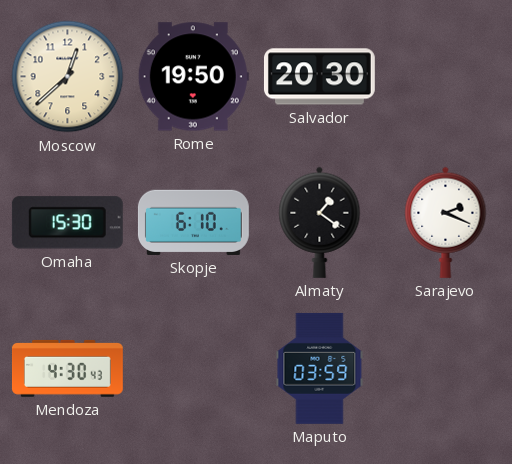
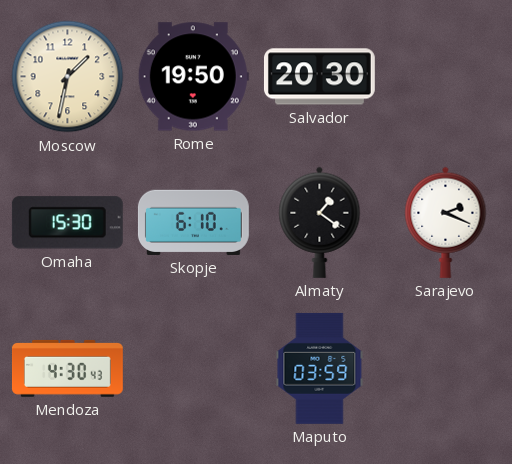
Moscow: 12:38 -> 1:32
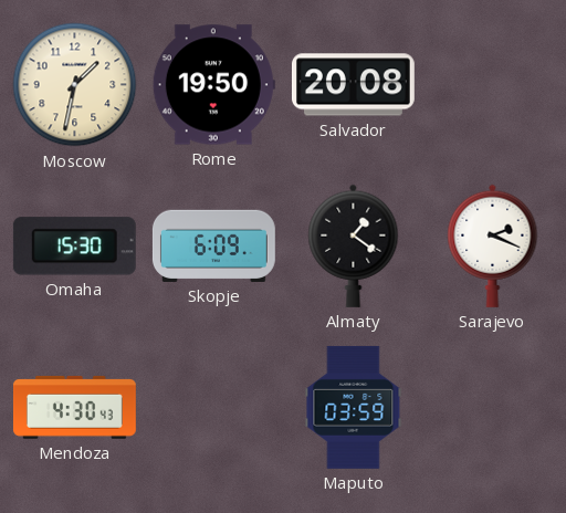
Salvador: 20:30 -> 20:08
Skopje: 6:10 -> 6:09
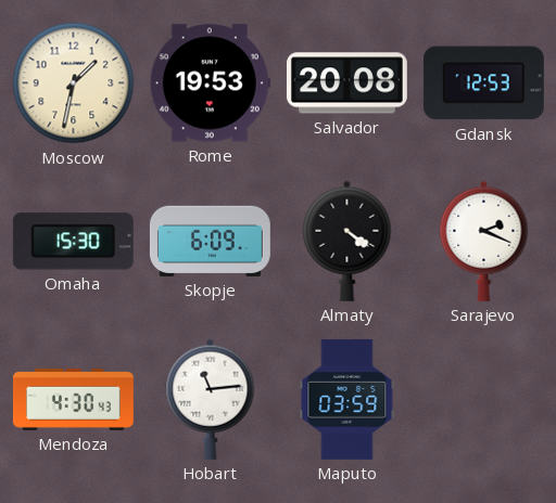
Rome: 19:50 -> 19:53
Gdansk: none -> 12:53
Almaty: 1:21 -> 4:21
Hobart: none -> 11:14
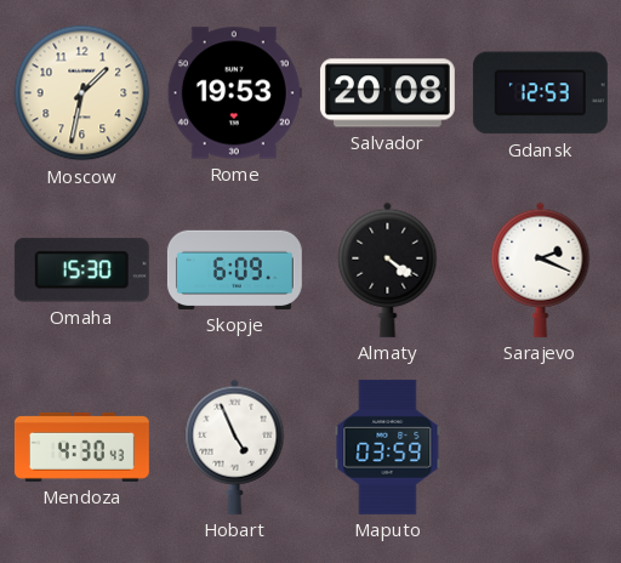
Hobart: 11:14 -> 4:56
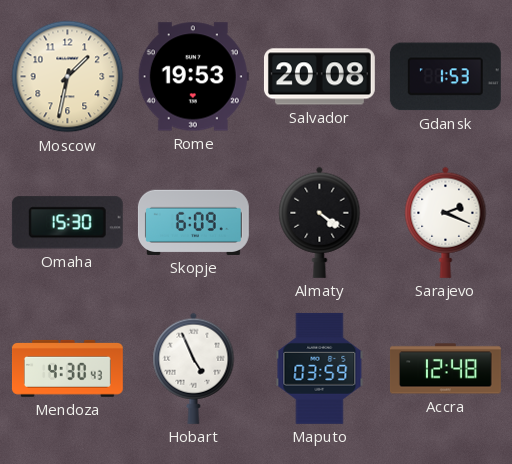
Gdansk: 12:53 -> 1:53
Accra: none -> 12:48
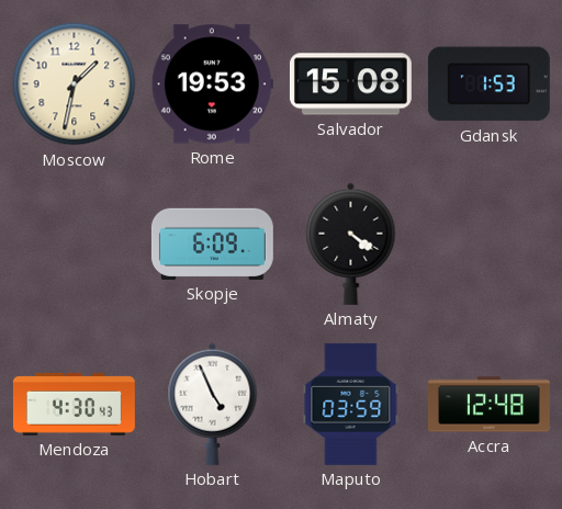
Salvador: 20:08 -> 15:08
Omaha: 15:30 -> none
Sarajevo: 2:19 -> none
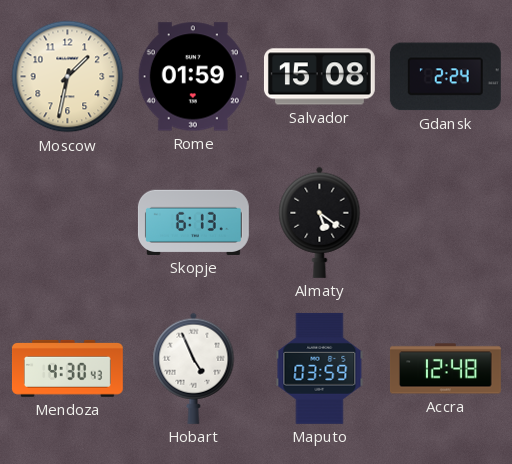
Rome: 19:53 -> 01:59
Gdansk: 1:53 -> 2:24
Skopje: 6:09 -> 6:13
Almaty: 4:21 -> 5:21
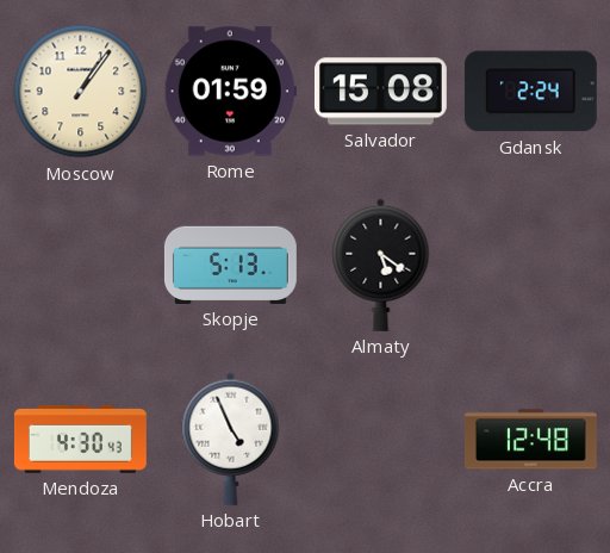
Moscow: 1:32 -> 1:06
Skopje: 6:13 -> 5:13
Maputo: 03:59 -> none
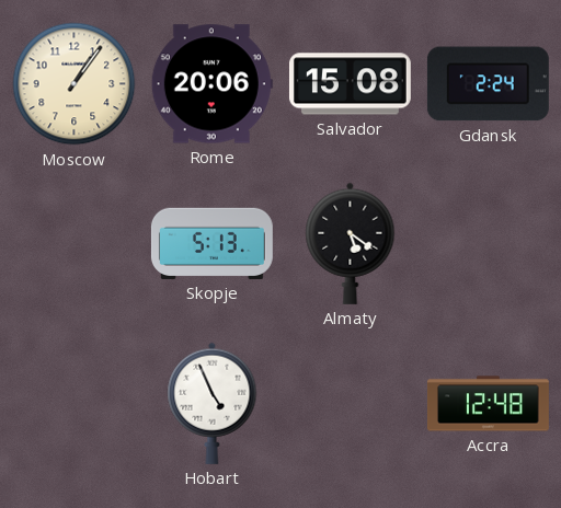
Rome: 01:59 -> 20:06
Mendoza: 4:30 -> none
